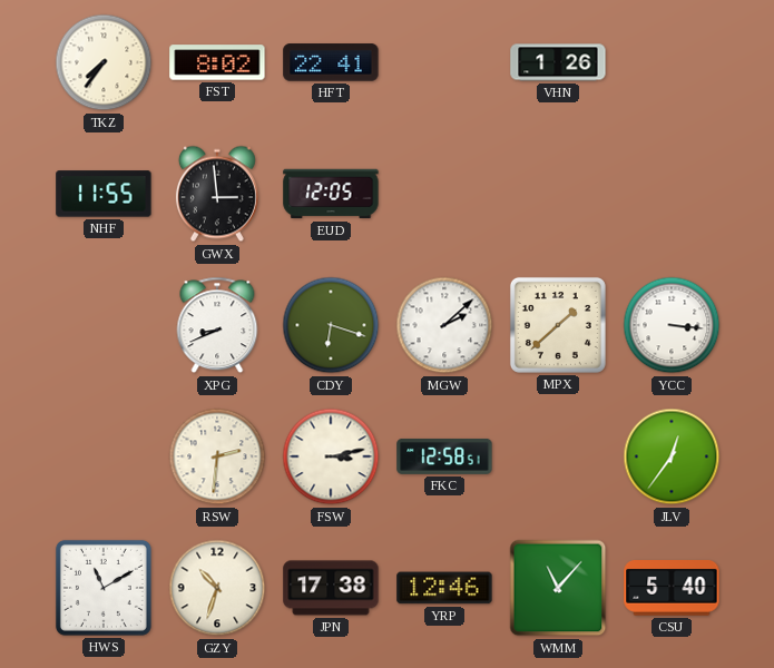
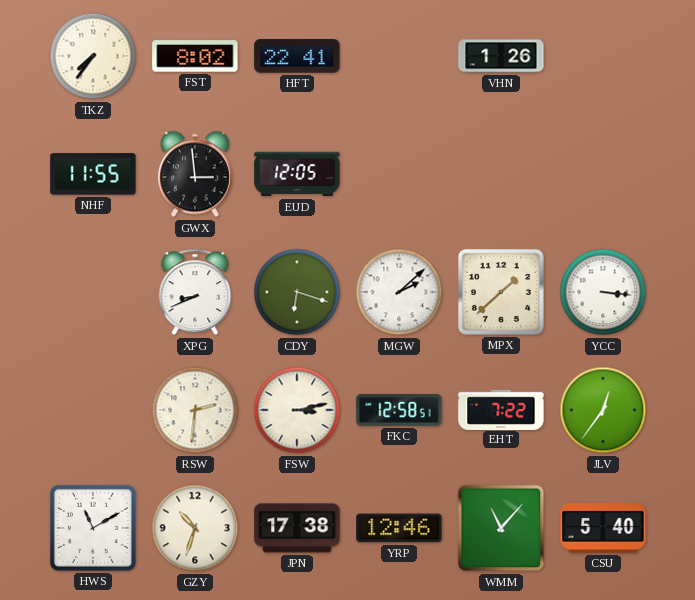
EHT: none -> 7:22
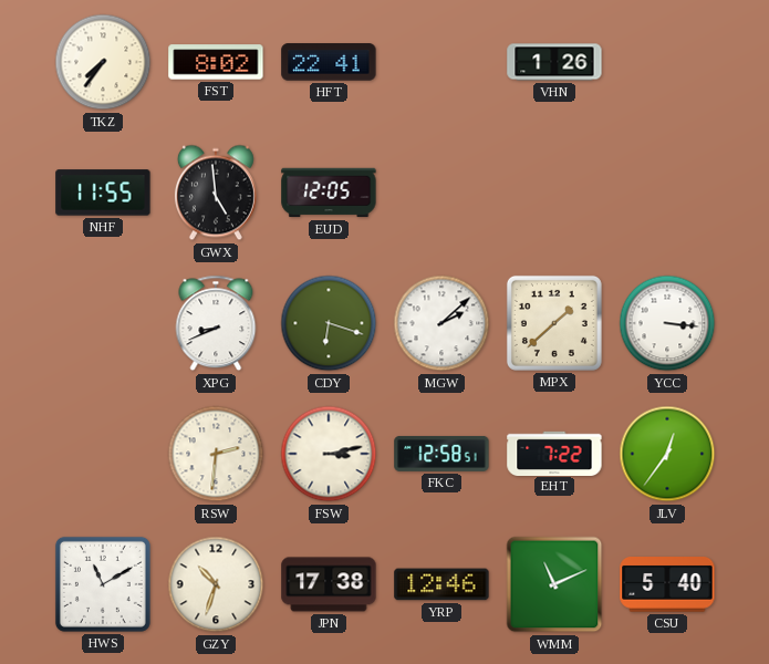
GWX: 2:59 -> 4:59
WMM: 11:07 -> 11:11
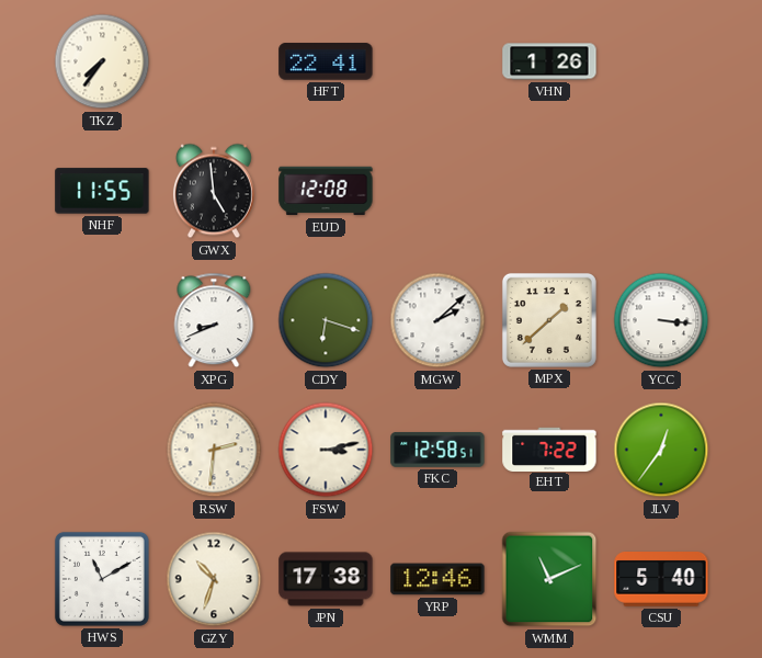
FST: 8:02 -> none
EUD: 12:05 -> 12:08
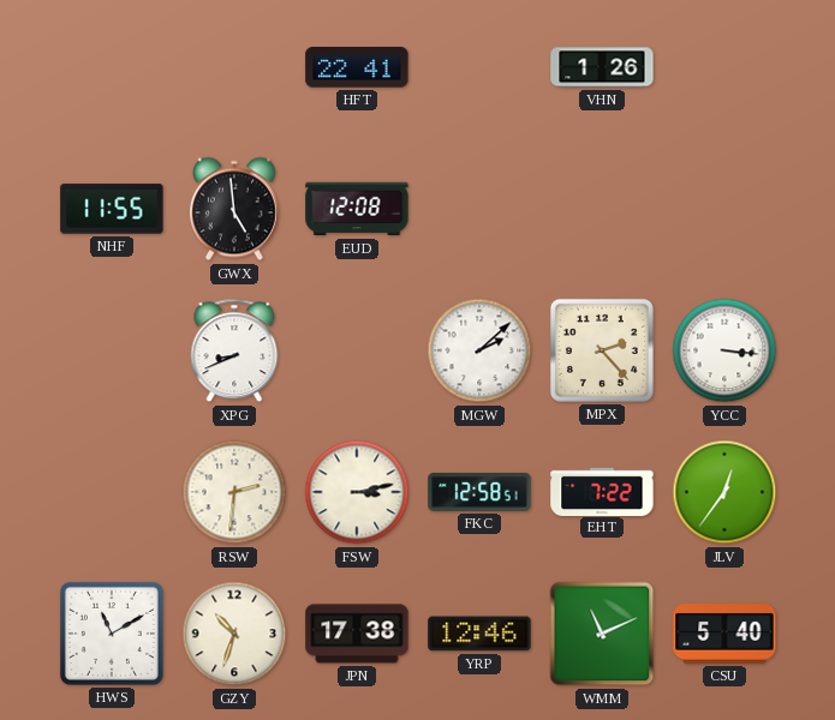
TKZ: 7:36 -> none
CDY: 6:18 -> none
MPX: 1:38 -> 2:23
